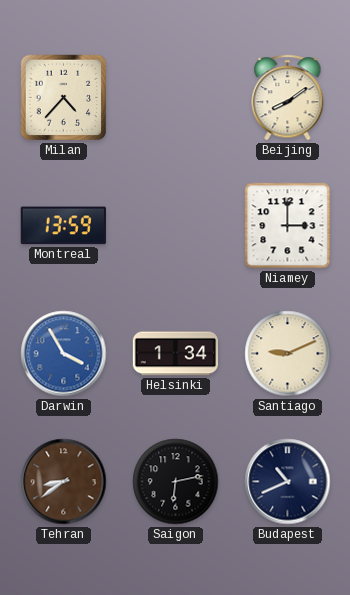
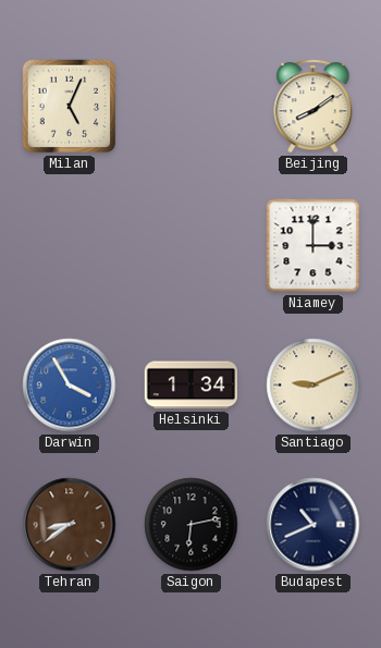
Milan: 4:37 -> 5:04
Montreal: 13:59 -> none
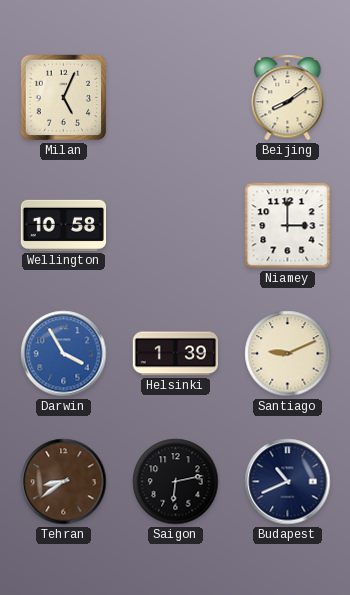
Wellington: none -> 10:58
Helsinki: 1:34 -> 1:39
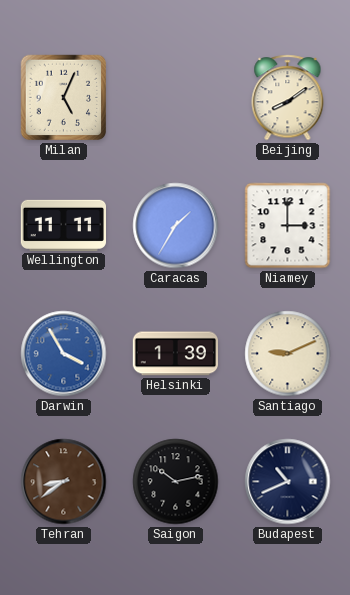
Wellington: 10:58 -> 11:11
Caracas: none -> 1:35
Saigon: 6:13 -> 10:13
